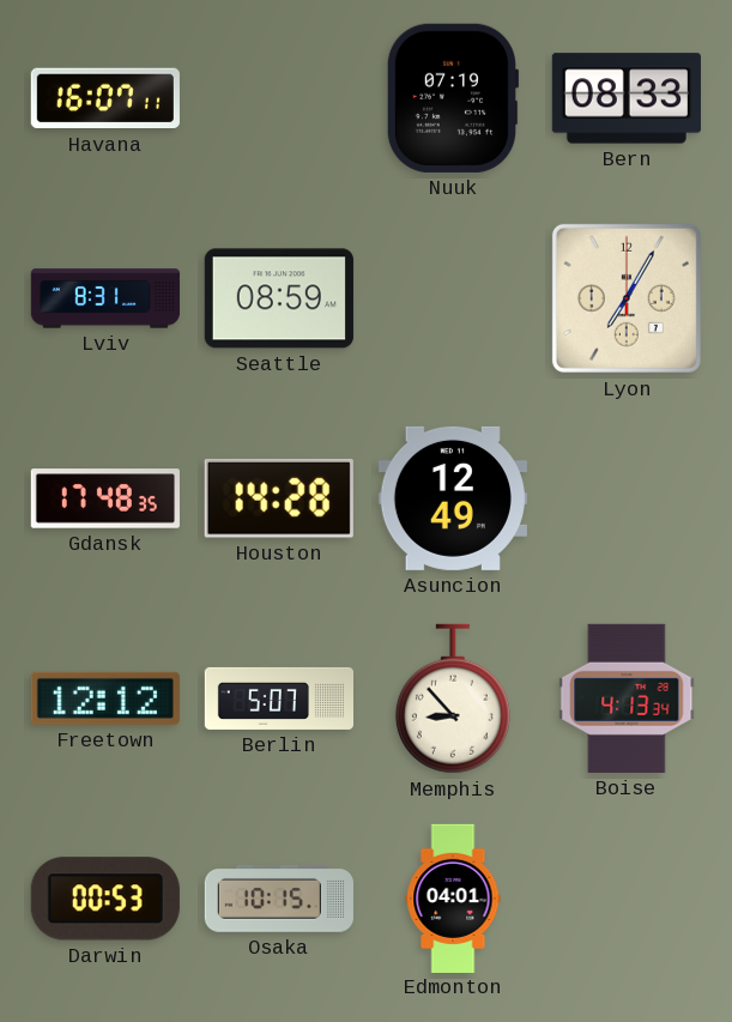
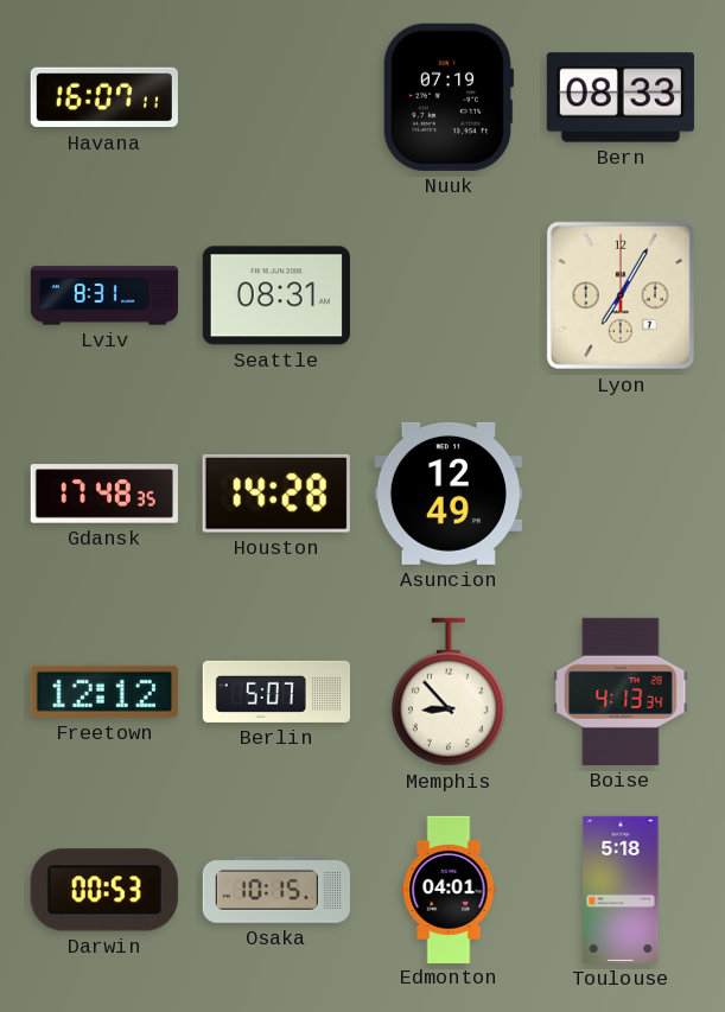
Seattle: 08:59 -> 08:31
Toulouse: none -> 5:18
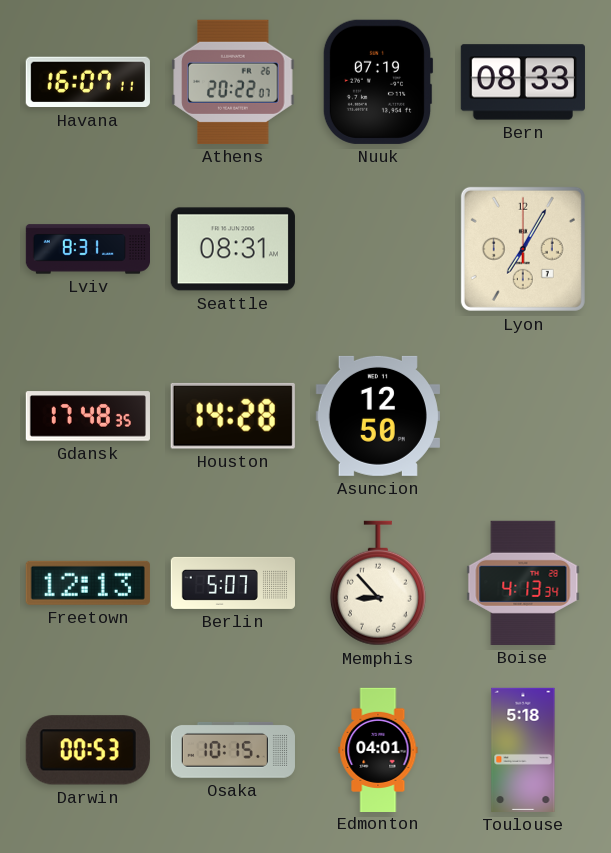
Athens: none -> 20:22
Asuncion: 12:49 -> 12:50
Freetown: 12:12 -> 12:13
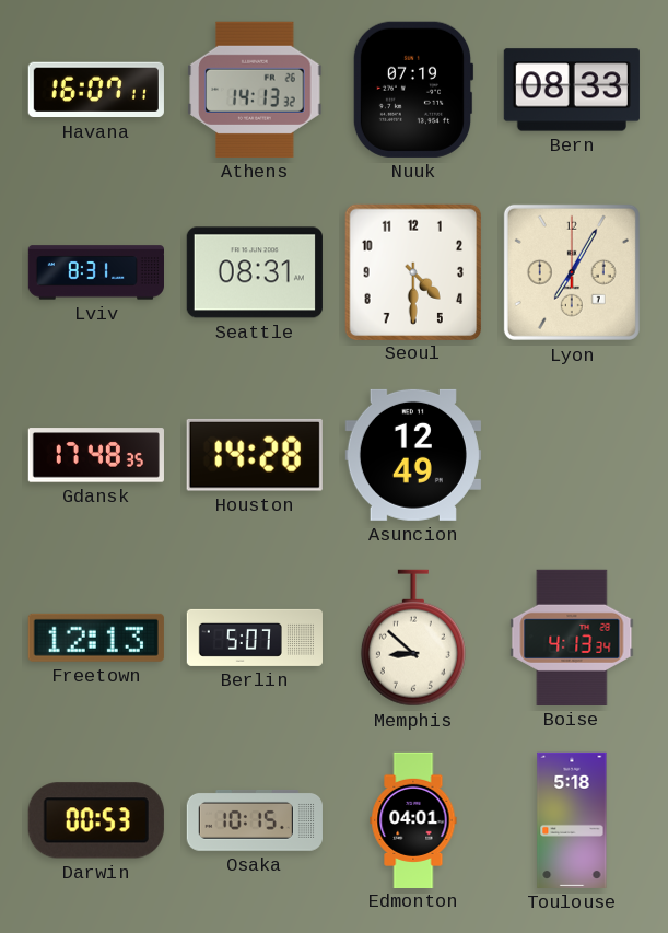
Athens: 20:22 -> 14:13
Seoul: none -> 4:30
Asuncion: 12:50 -> 12:49
Memphis: 8:53 -> 8:52
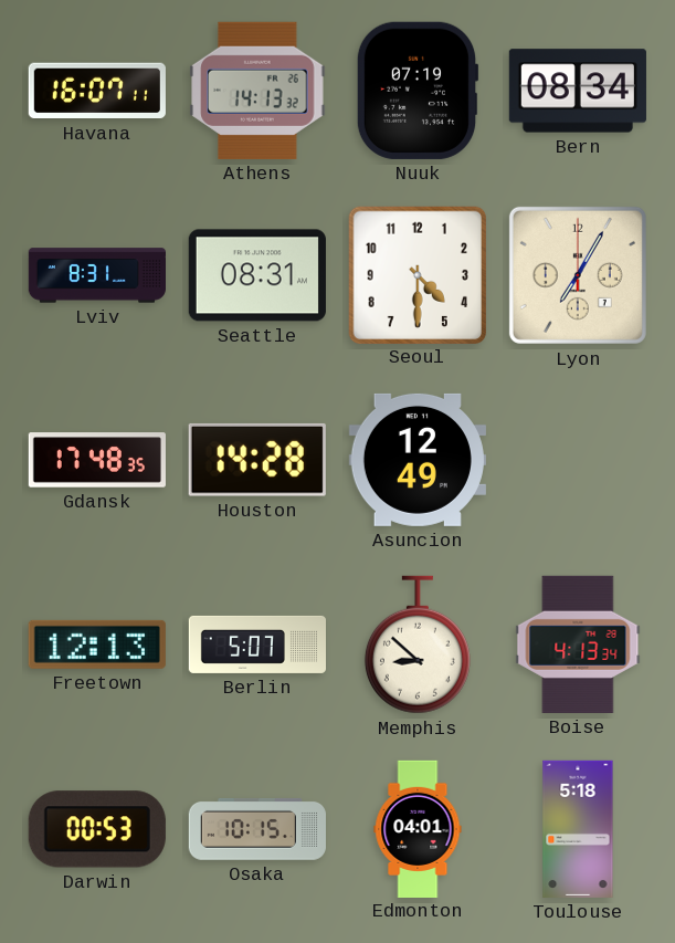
Bern: 08:33 -> 08:34
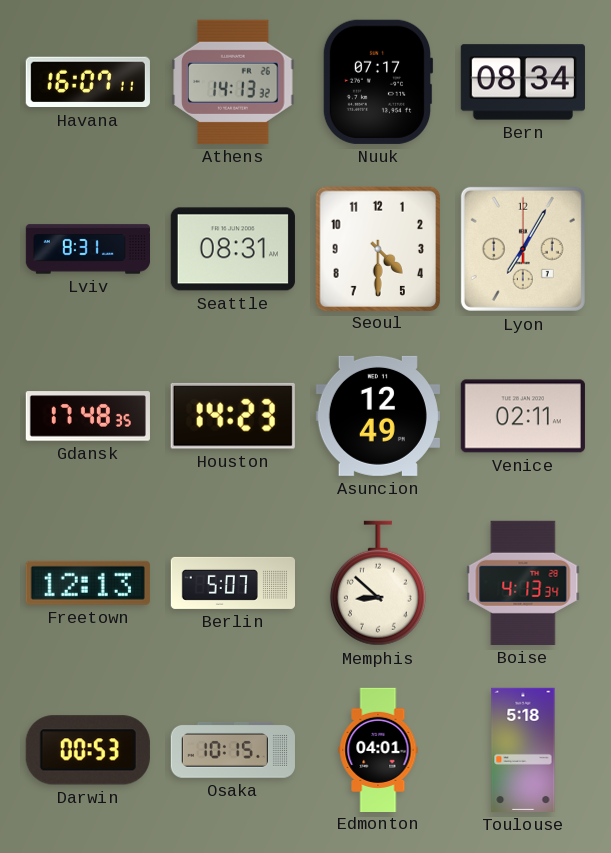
Nuuk: 07:19 -> 07:17
Houston: 14:28 -> 14:23
Venice: none -> 02:11
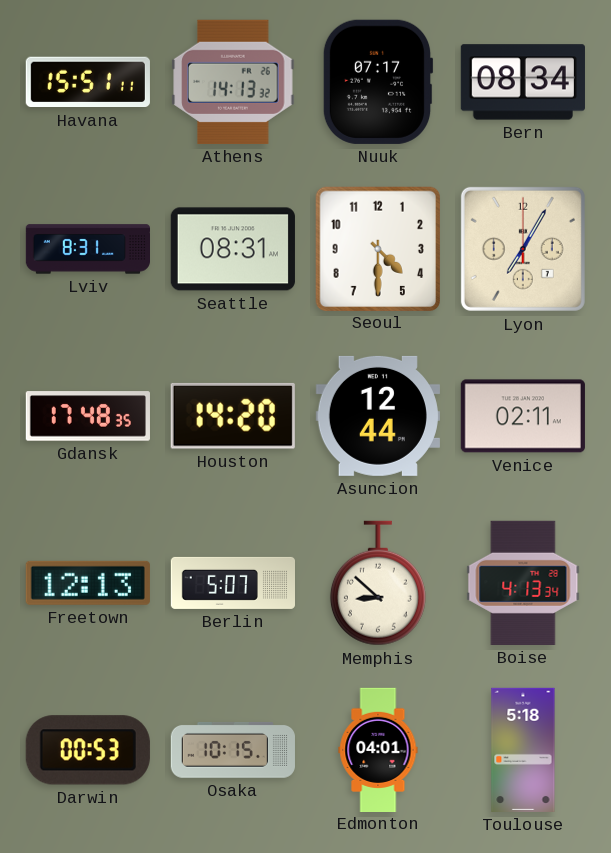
Havana: 16:07 -> 15:51
Houston: 14:23 -> 14:20
Asuncion: 12:49 -> 12:44
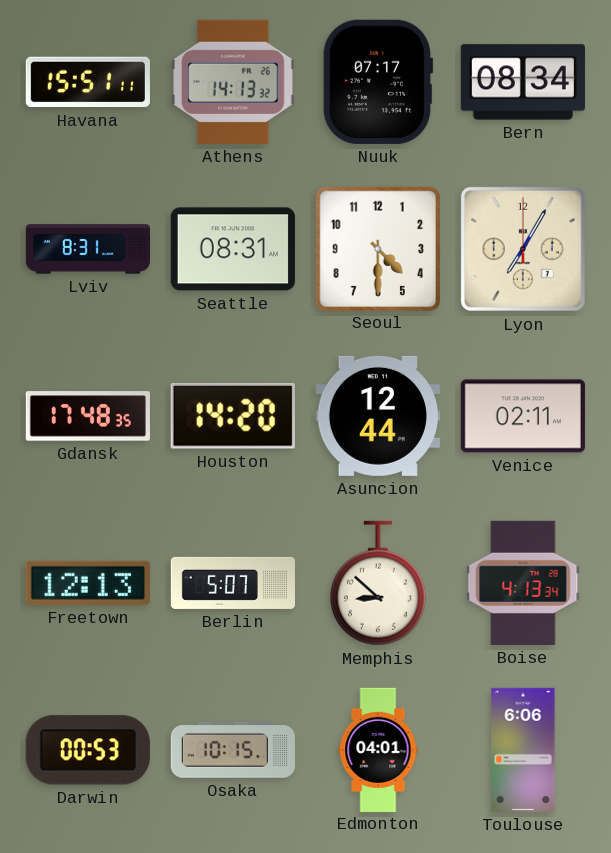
Toulouse: 5:18 -> 6:06
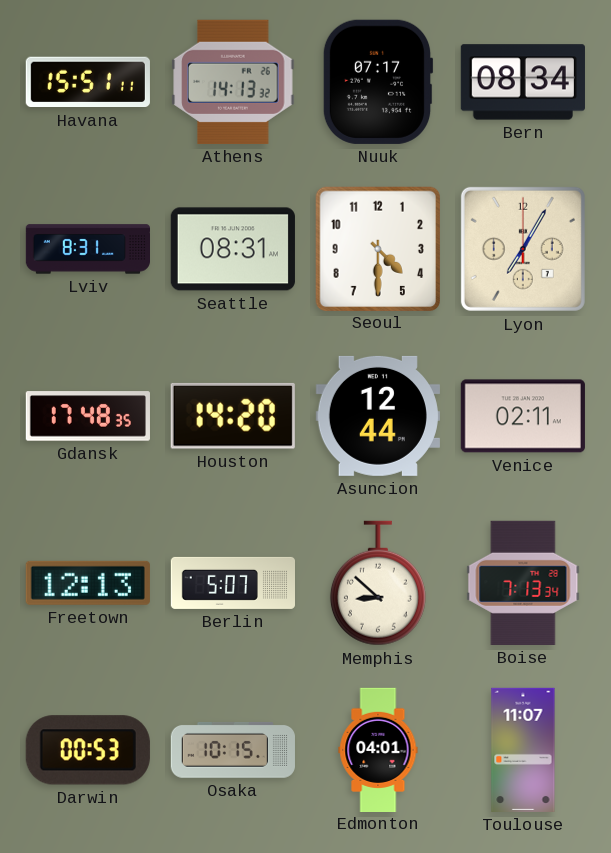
Boise: 4:13 -> 7:13
Toulouse: 6:06 -> 11:07
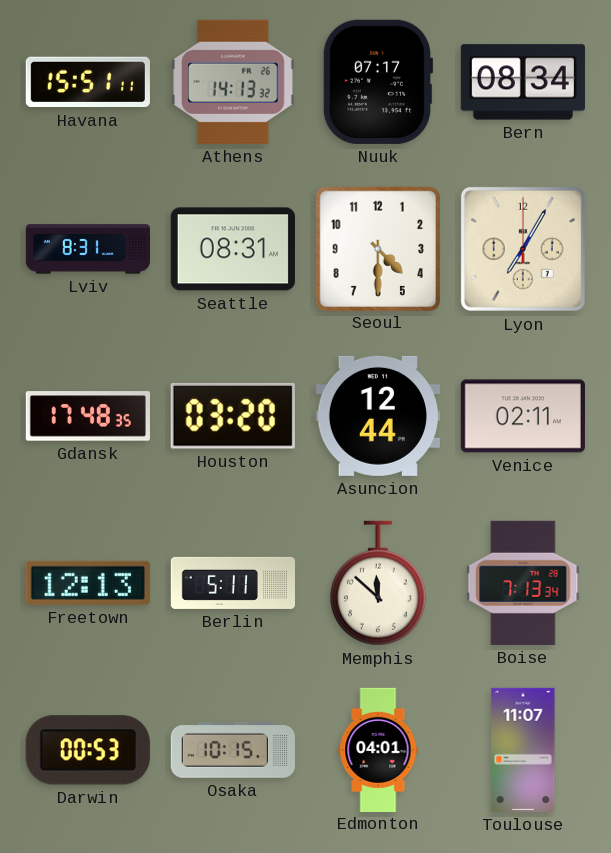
Houston: 14:20 -> 03:20
Berlin: 5:07 -> 5:11
Memphis: 8:52 -> 11:52
